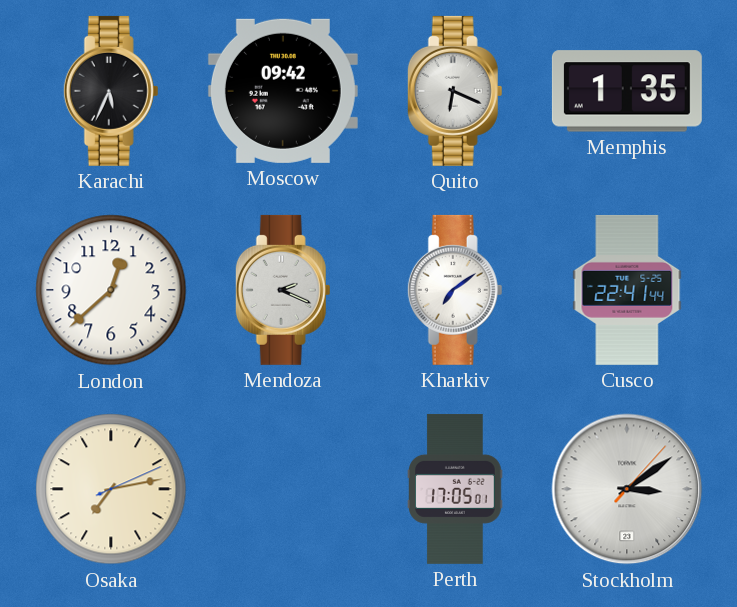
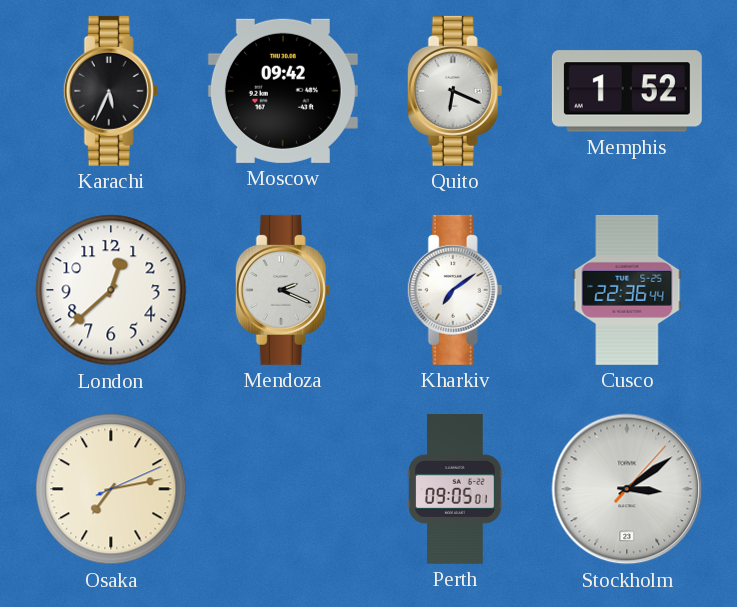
Memphis: 1:35 -> 1:52
Cusco: 22:41 -> 22:36
Perth: 17:05 -> 09:05
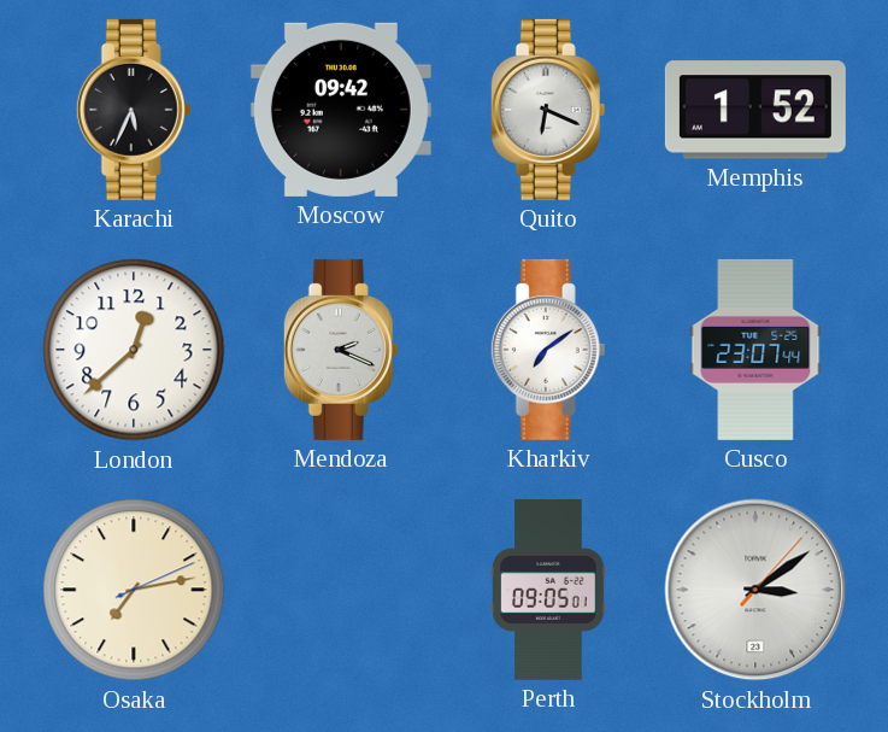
Cusco: 22:36 -> 23:07
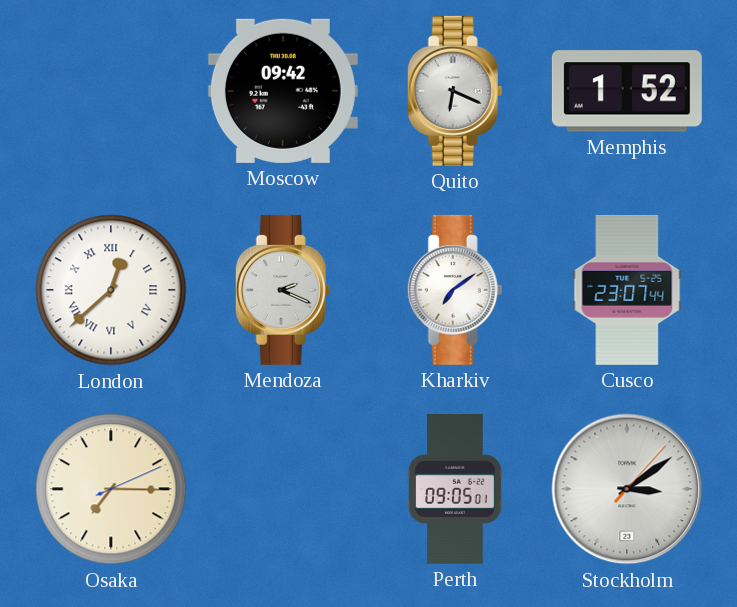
Karachi: 5:34 -> none
London numerals: Arabic -> Roman
Osaka: 7:13 -> 7:15
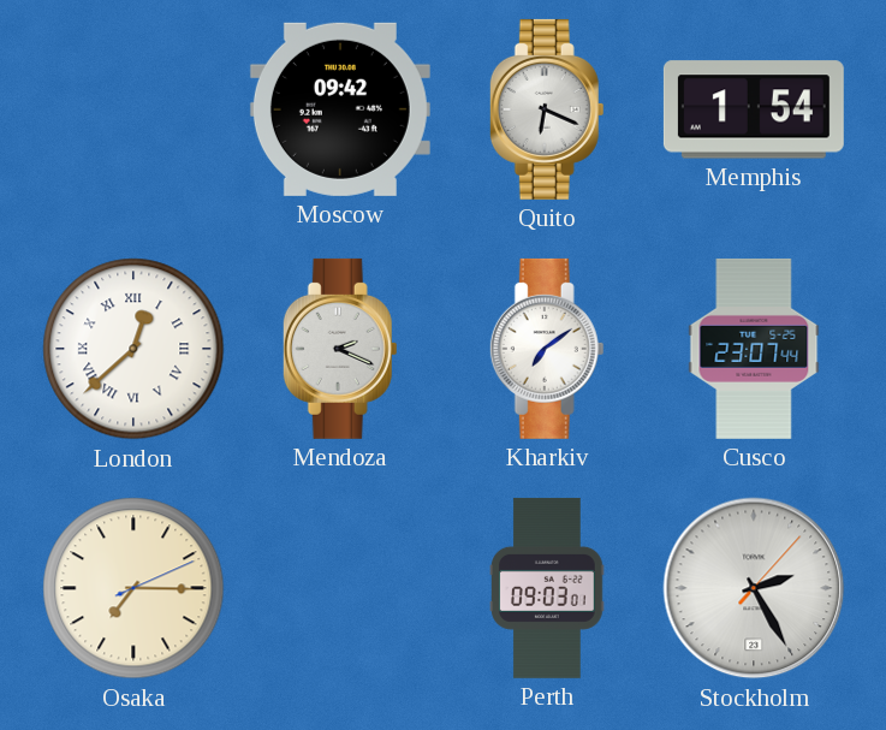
Memphis: 1:52 -> 1:54
Perth: 09:05 -> 09:03
Stockholm: 3:09 -> 2:25
